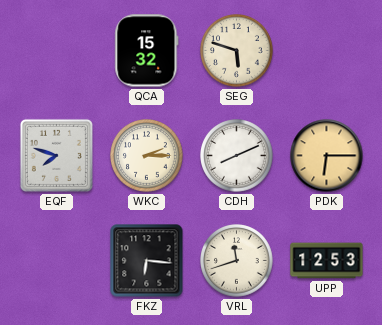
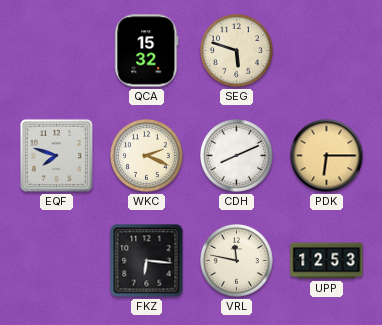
WKC: 2:15 -> 2:19
VRL: 11:42 -> 11:47
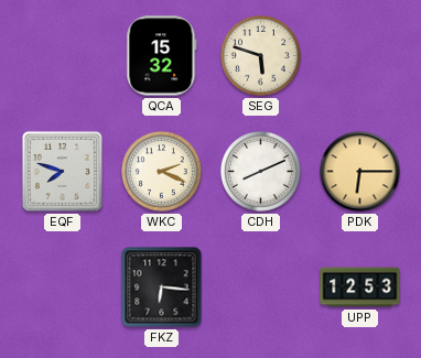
VRL: 11:47 -> none
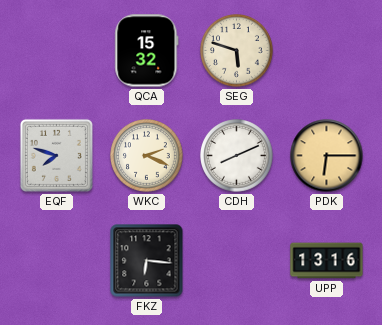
UPP: 12:53 -> 13:16
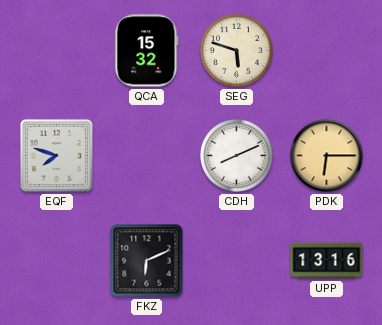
WKC: 2:19 -> none
FKZ: 6:16 -> 6:11
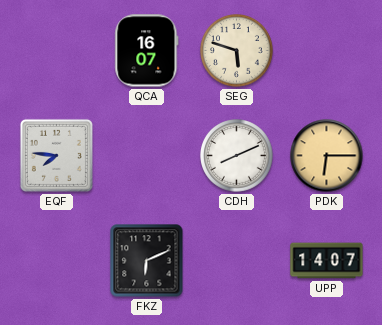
QCA: 15:32 -> 16:07
EQF: 7:48 -> 7:46
UPP: 13:16 -> 14:07
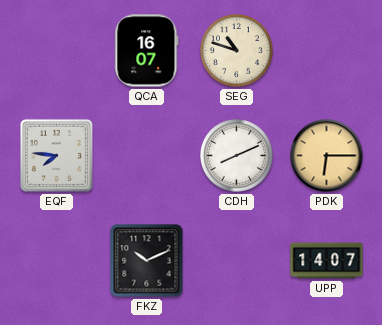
SEG: 5:48 -> 10:48
FKZ: 6:11 -> 10:11
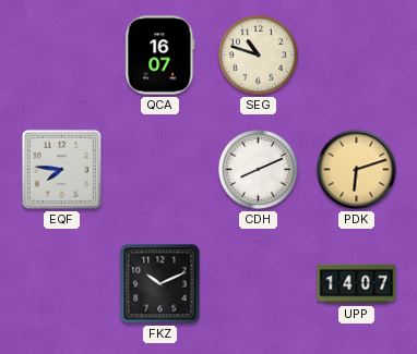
PDK: 6:15 -> 6:12
